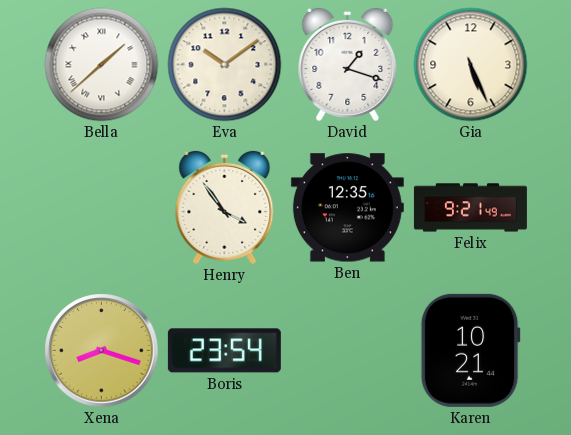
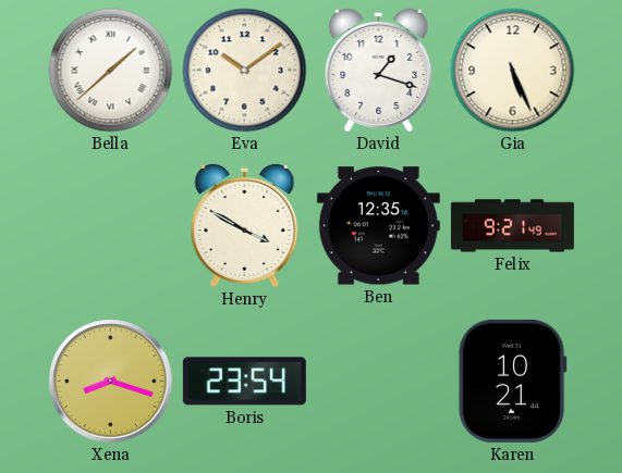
Henry: 3:54 -> 3:50
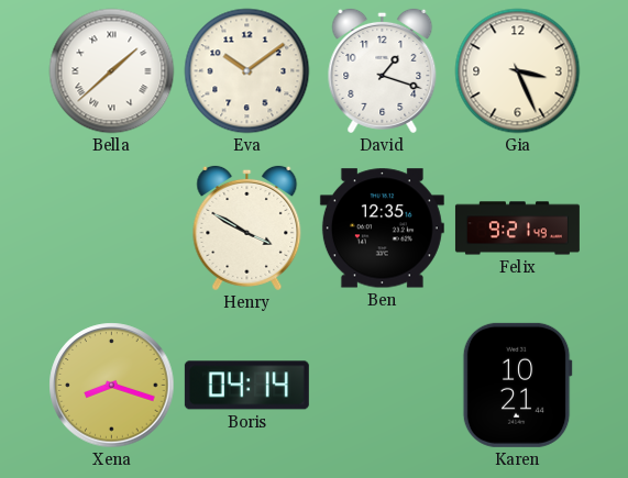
Gia: 5:26 -> 3:26
Boris: 23:54 -> 04:14
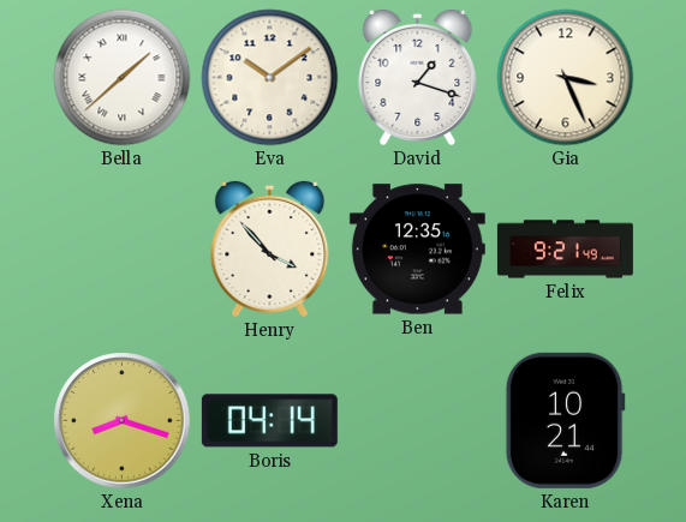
Henry: 3:50 -> 3:53
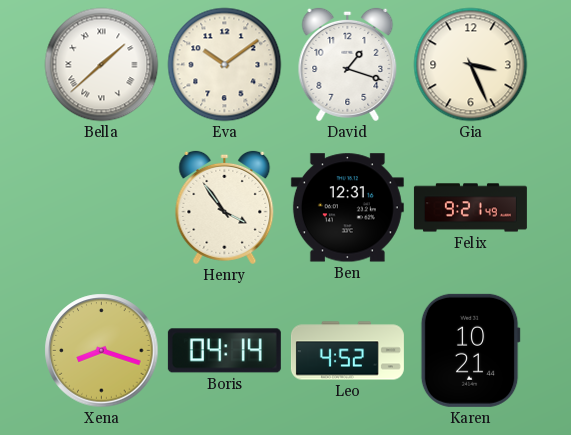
Henry: 3:53 -> 3:54
Ben: 12:35 -> 12:31
Leo: none -> 4:52
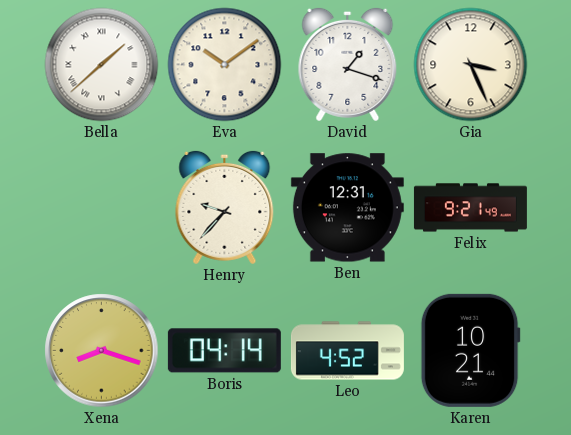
Henry: 3:54 -> 9:37
